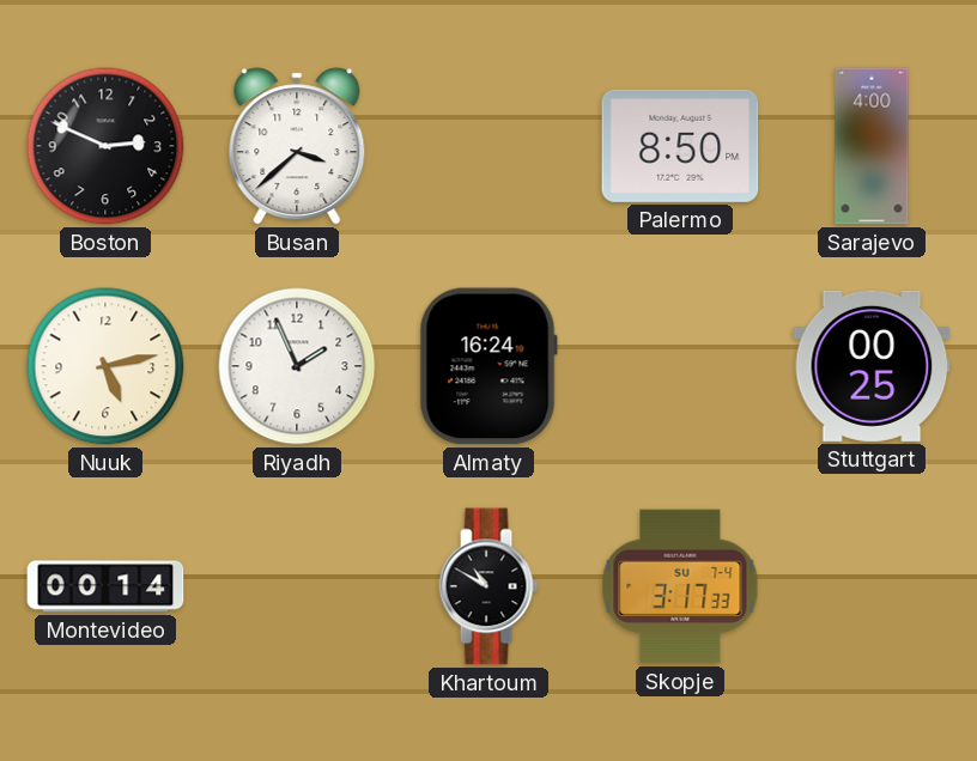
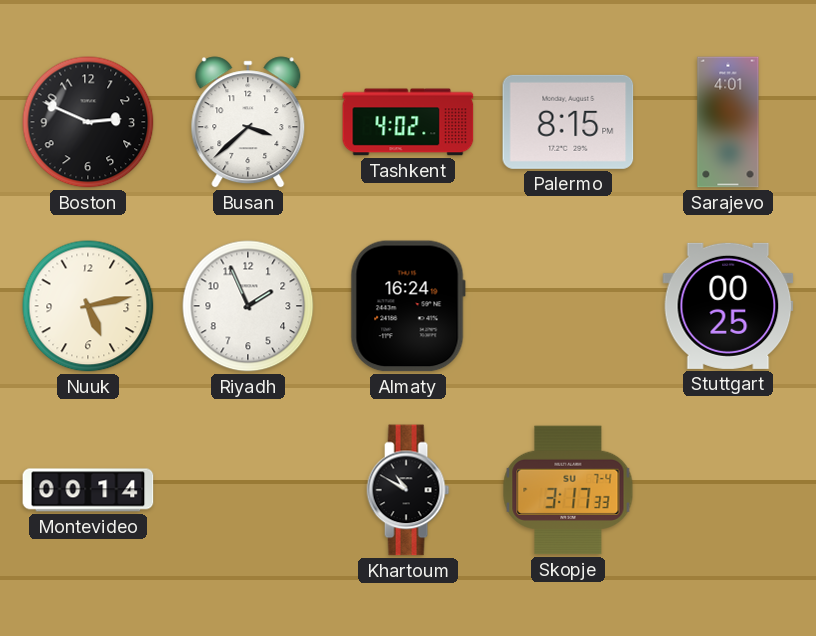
Tashkent: none -> 4:02
Palermo: 8:50 -> 8:15
Sarajevo: 4:00 -> 4:01
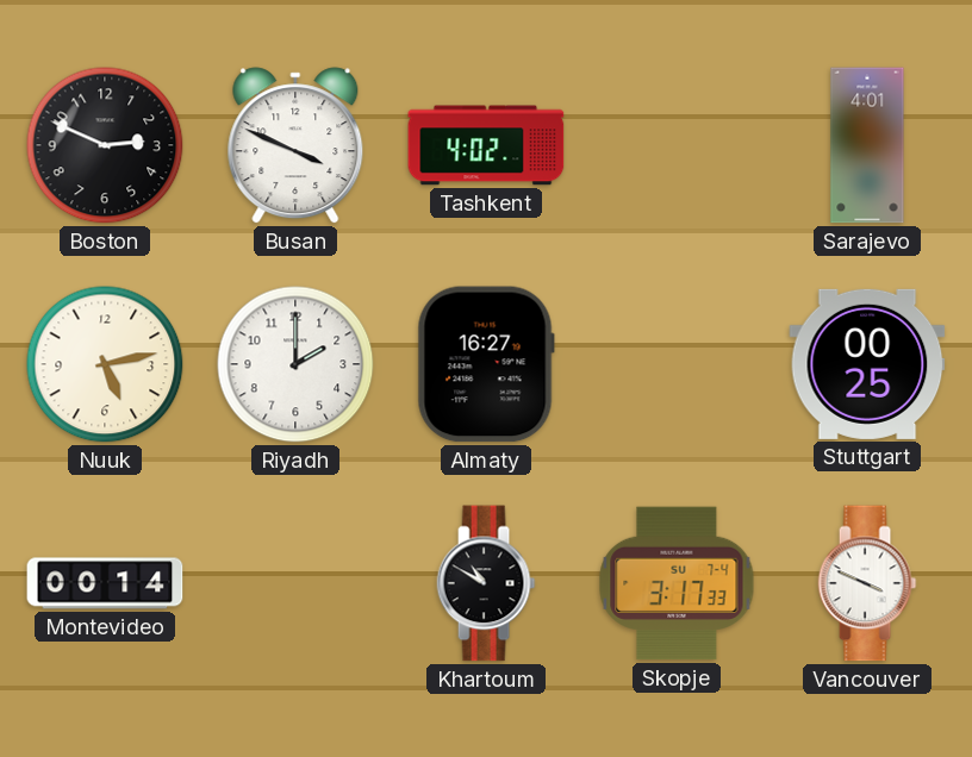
Busan: 3:38 -> 3:49
Palermo: 8:15 -> none
Riyadh: 1:56 -> 2:00
Almaty: 16:24 -> 16:27
Vancouver: none -> 3:49
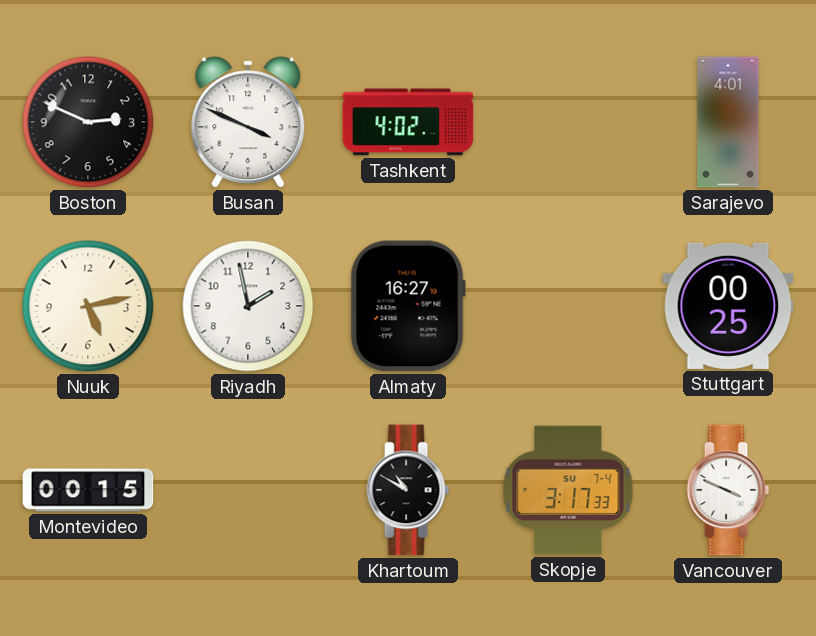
Riyadh: 2:00 -> 1:58
Montevideo: 00:14 -> 00:15
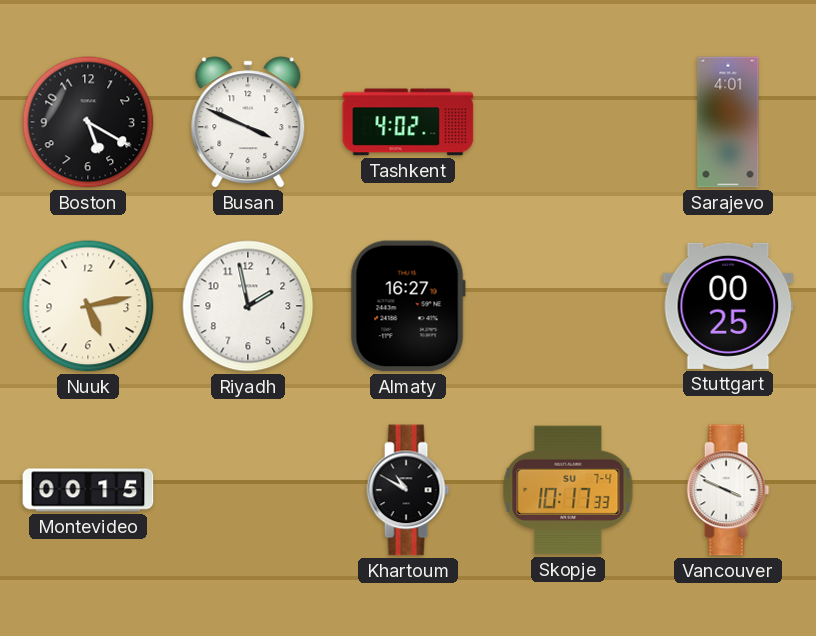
Boston: 2:49 -> 5:20
Skopje: 3:17 -> 10:17
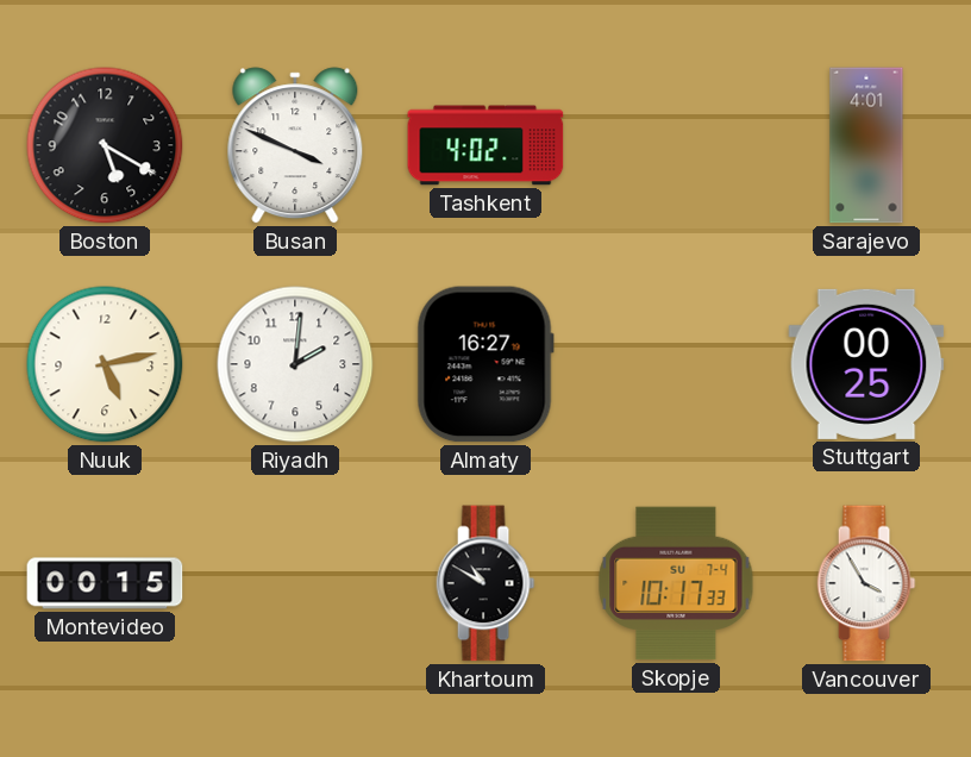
Riyadh: 1:58 -> 2:01
Vancouver: 3:49 -> 3:55
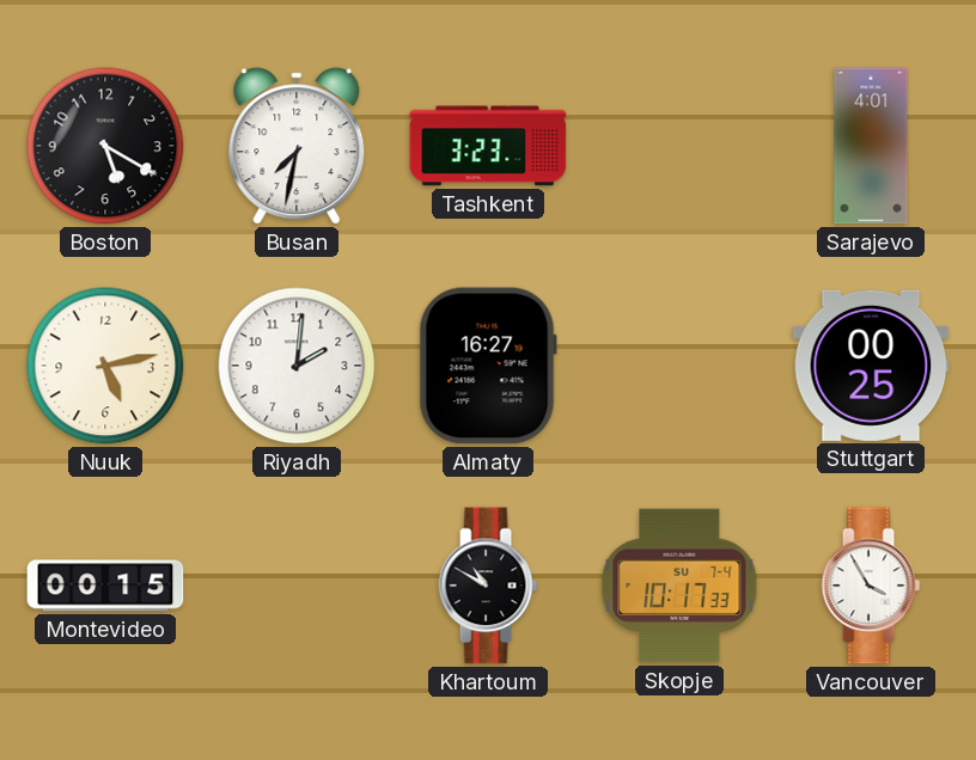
Busan: 3:49 -> 7:32
Tashkent: 4:02 -> 3:23
